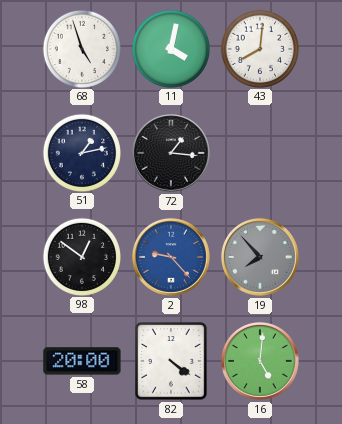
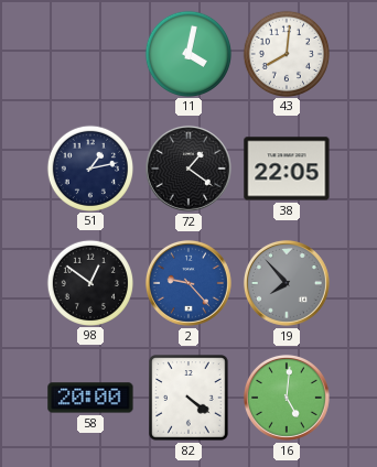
68: 4:57 -> none
72: 1:16 -> 1:21
38: none -> 22:05
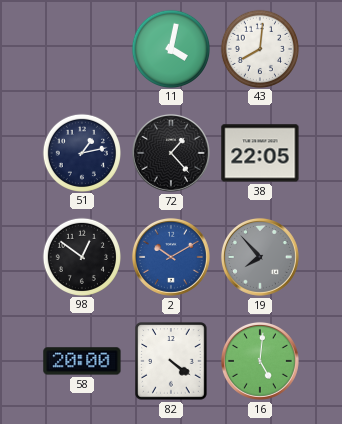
72: 1:21 -> 1:23
2: 9:23 -> 10:10
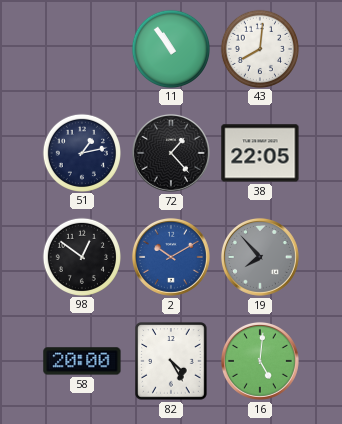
11: 4:02 -> 10:54
82: 4:21 -> 4:25
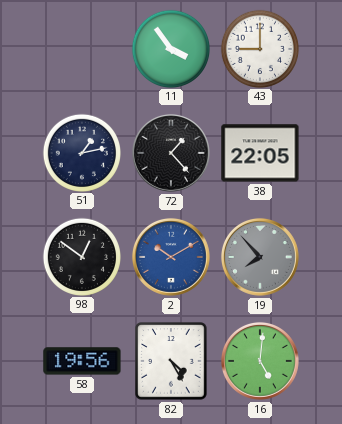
11: 10:54 -> 3:54
43: 8:01 -> 9:00
58: 20:00 -> 19:56
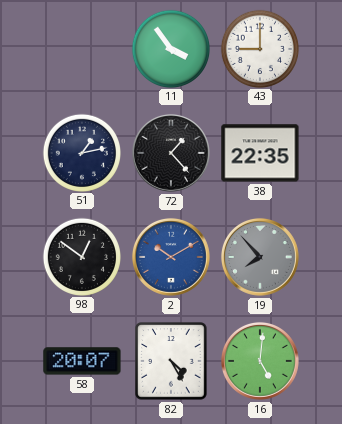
38: 22:05 -> 22:35
58: 19:56 -> 20:07
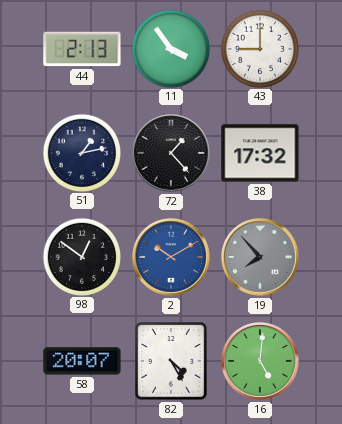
44: none -> 2:13
38: 22:35 -> 17:32
